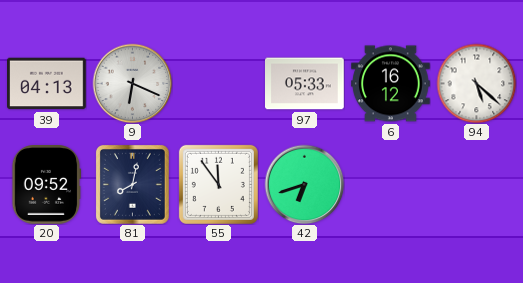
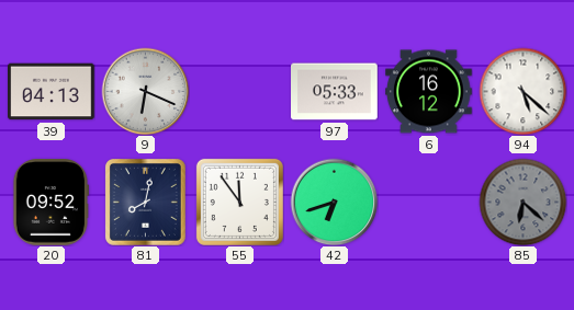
85: none -> 6:22
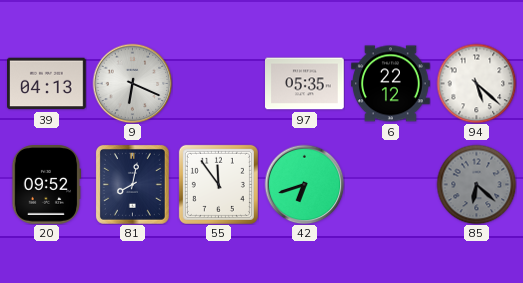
97: 05:33 -> 05:35
6: 16:12 -> 22:12
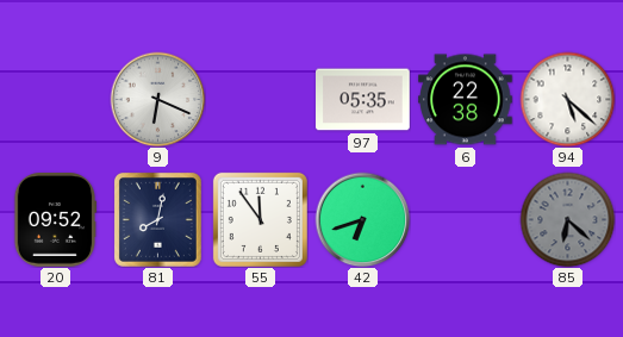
39: 04:13 -> none
6: 22:12 -> 22:38
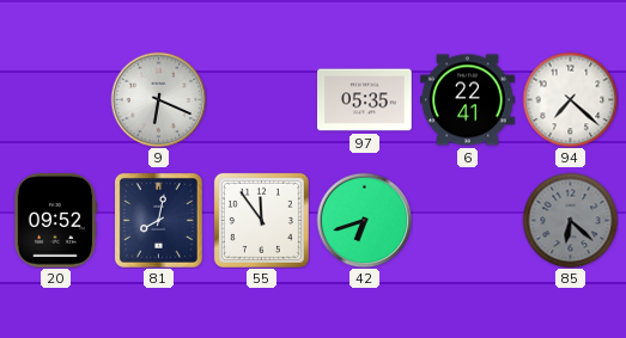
6: 22:38 -> 22:41
94: 5:22 -> 7:22
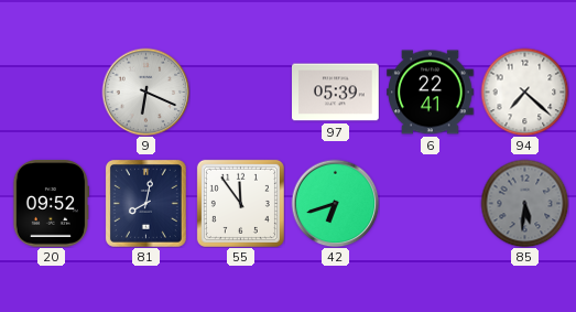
97: 05:35 -> 05:39
85: 6:22 -> 5:31
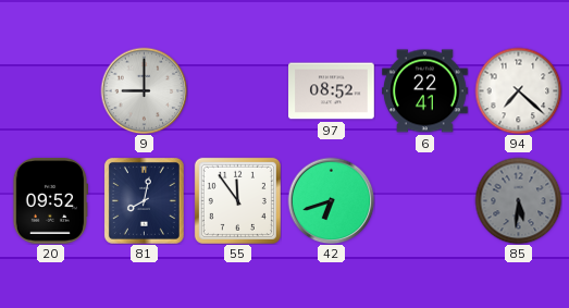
9: 6:19 -> 9:00
97: 05:39 -> 08:52
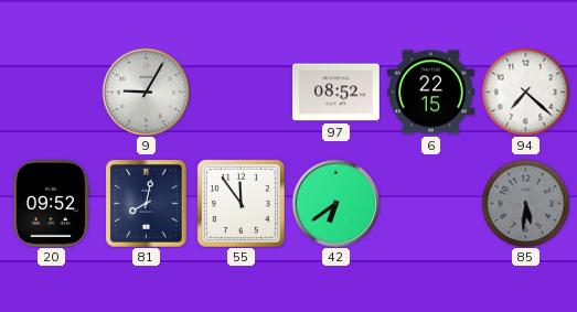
9: 9:00 -> 9:05
6: 22:41 -> 22:15
42: 6:42 -> 6:39
